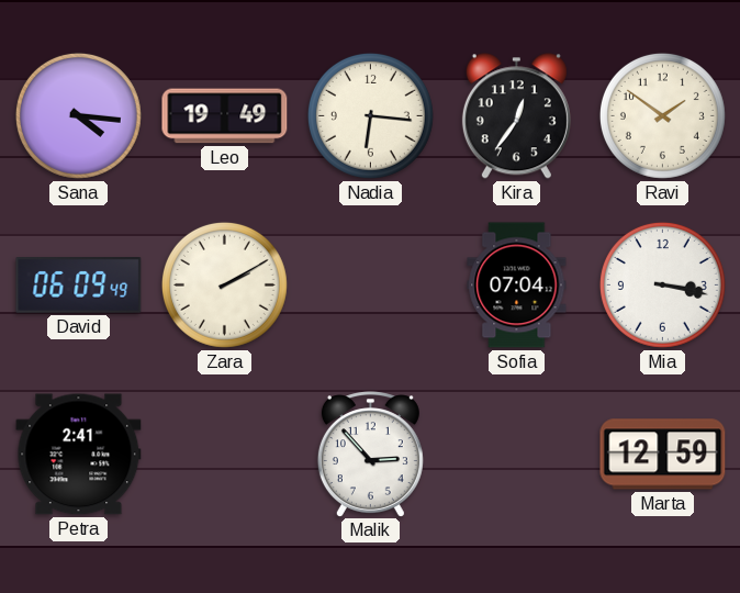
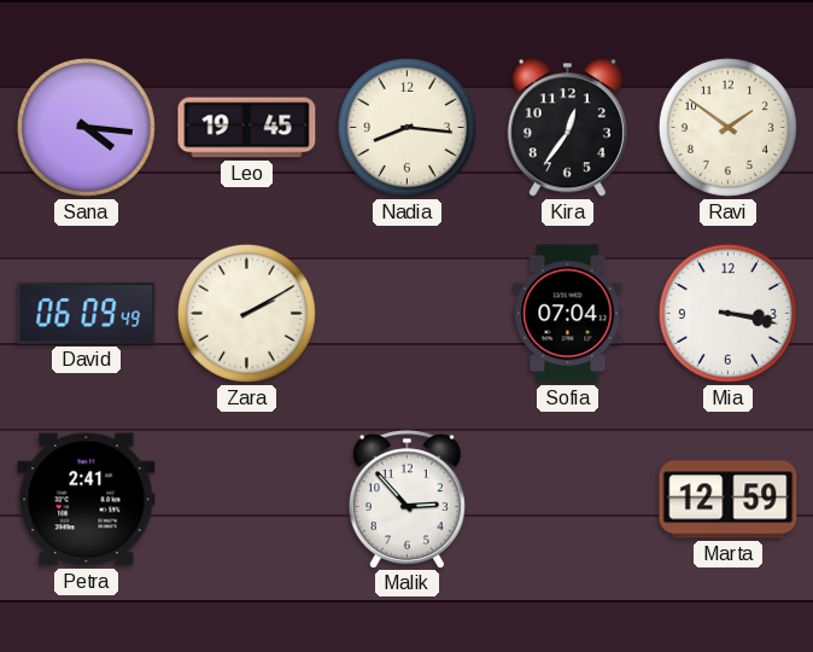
Leo: 19:49 -> 19:45
Nadia: 6:16 -> 8:16
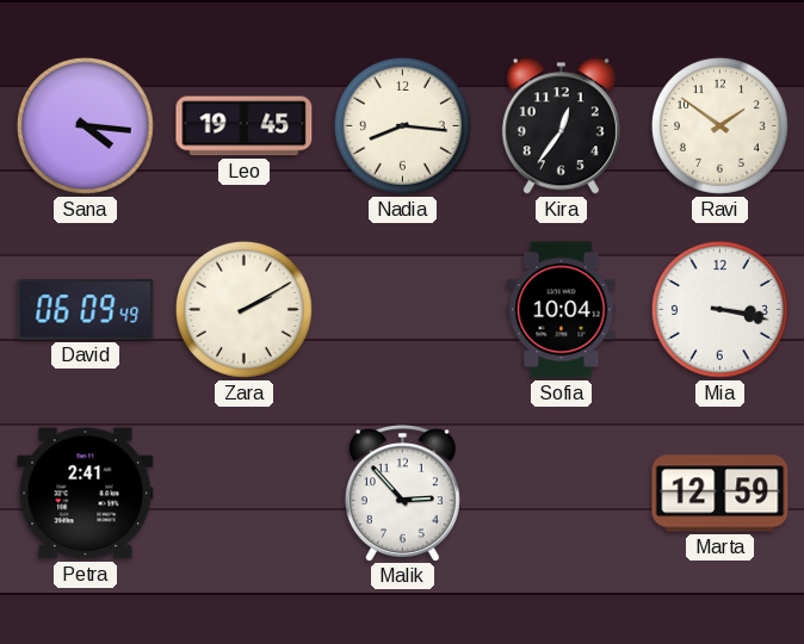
Sofia: 07:04 -> 10:04
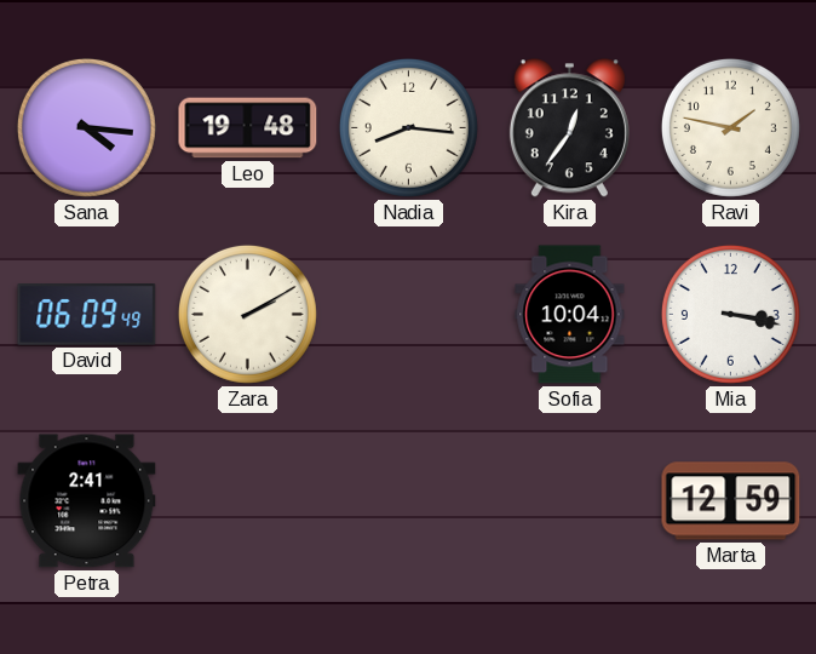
Leo: 19:45 -> 19:48
Ravi: 1:51 -> 1:47
Malik: 2:53 -> none
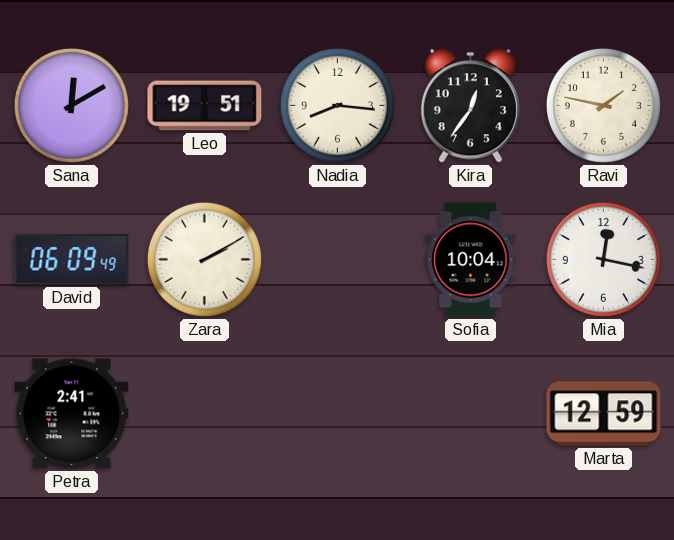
Sana: 4:16 -> 12:10
Leo: 19:48 -> 19:51
Mia: 3:17 -> 12:17
